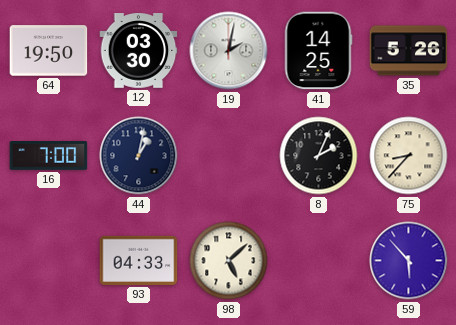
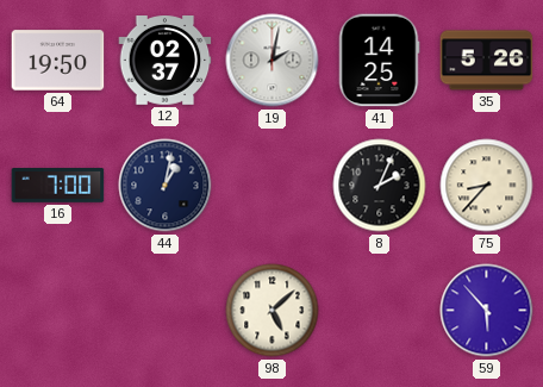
12: 03:30 -> 02:37
93: 04:33 -> none
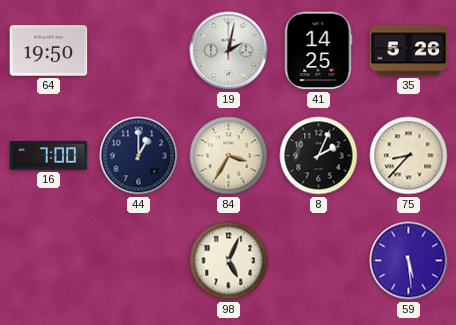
12: 02:37 -> none
44: 1:02 -> 1:00
84: none -> 3:35
98: 5:08 -> 5:04
59: 5:53 -> 5:29
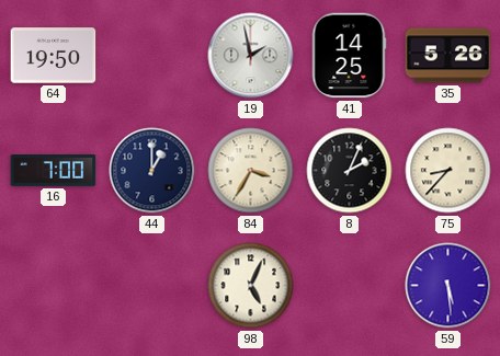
19: 2:02 -> 1:58
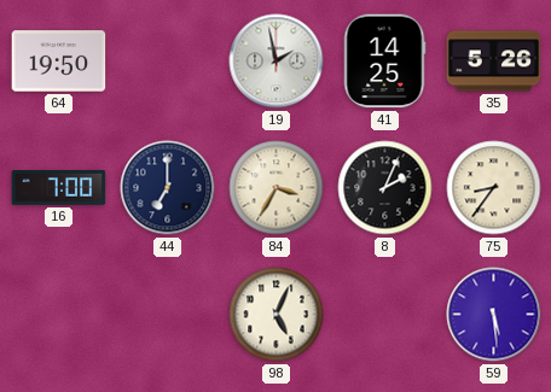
44: 1:00 -> 7:00
75: 8:37 -> 8:36
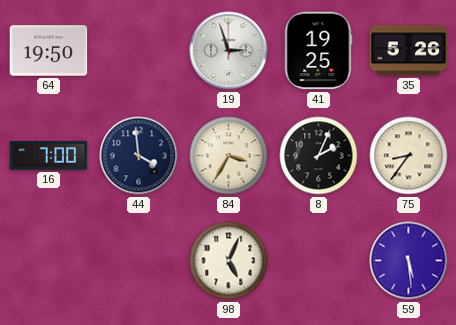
19: 1:58 -> 2:57
41: 14:25 -> 19:25
44: 7:00 -> 3:59
